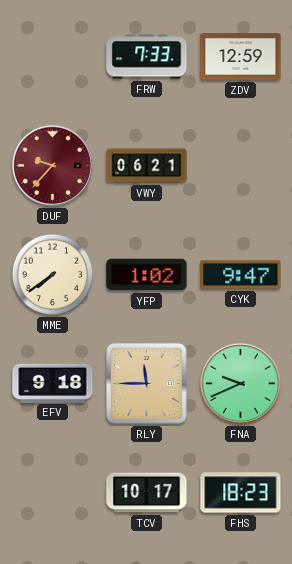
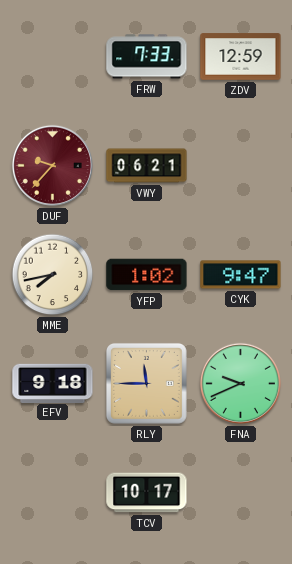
MME: 7:39 -> 7:43
FHS: 18:23 -> none
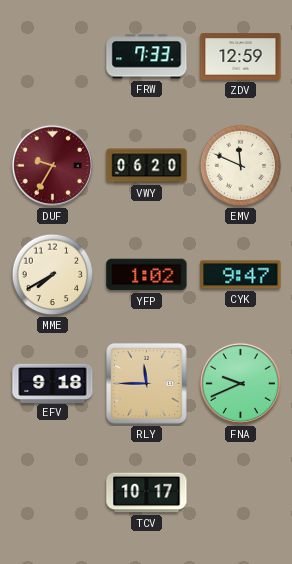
DUF: 9:37 -> 9:35
VWY: 06:21 -> 06:20
EMV: none -> 11:49
MME: 7:43 -> 7:40
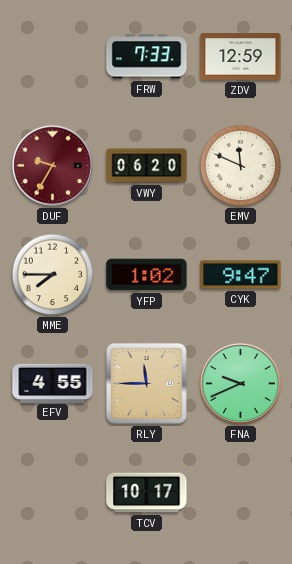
MME: 7:40 -> 7:45
EFV: 9:18 -> 4:55
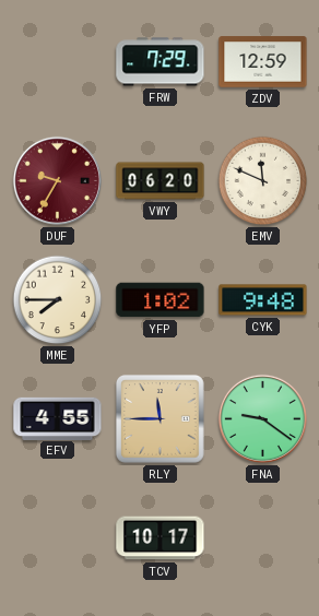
FRW: 7:33 -> 7:29
CYK: 9:47 -> 9:48
FNA: 9:41 -> 9:21
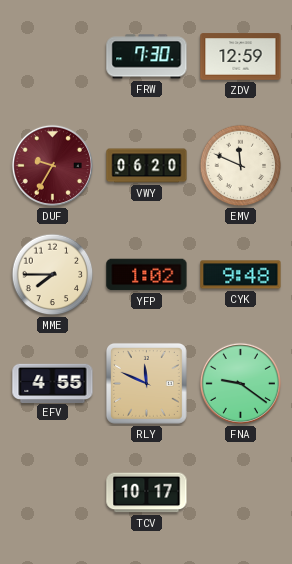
FRW: 7:29 -> 7:30
RLY: 11:45 -> 11:49
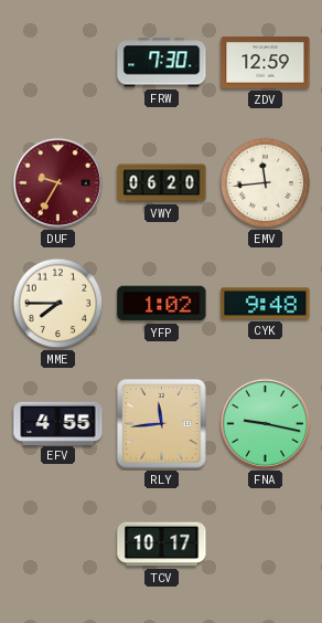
EMV: 11:49 -> 11:44
RLY: 11:49 -> 11:44
FNA: 9:21 -> 9:17
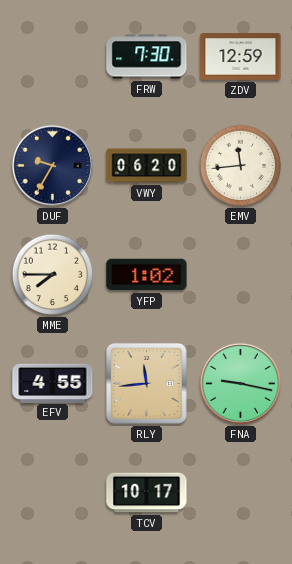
DUF dial: burgundy -> navy
CYK: 9:48 -> none
